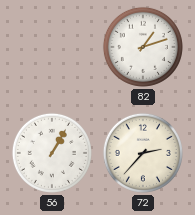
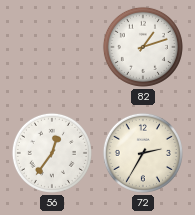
56: 1:05 -> 12:36
72: 2:37 -> 2:35
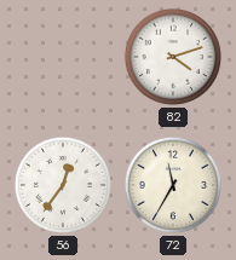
82: 1:12 -> 4:12
72: 2:35 -> 11:35
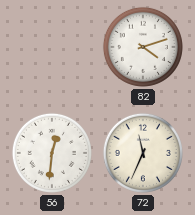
56: 12:36 -> 12:31
72: 11:35 -> 11:34
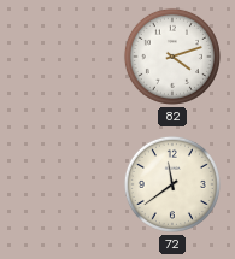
56: 12:31 -> none
72: 11:34 -> 11:39
